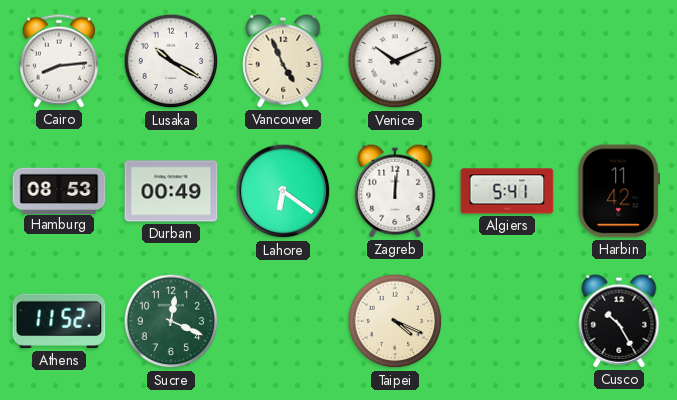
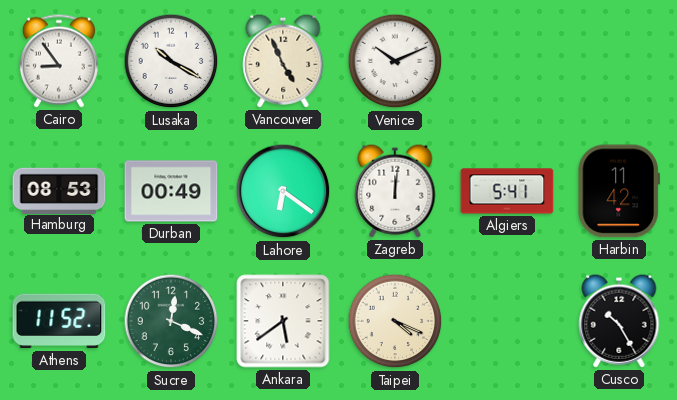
Cairo: 8:14 -> 8:54
Ankara: none -> 5:39
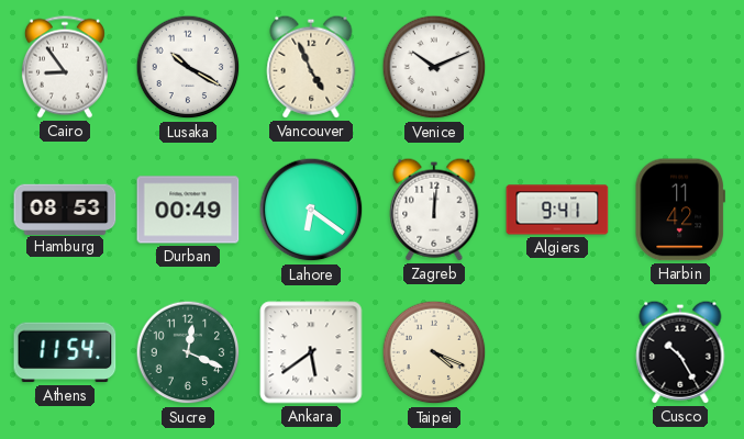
Algiers: 5:41 -> 9:41
Athens: 11:52 -> 11:54
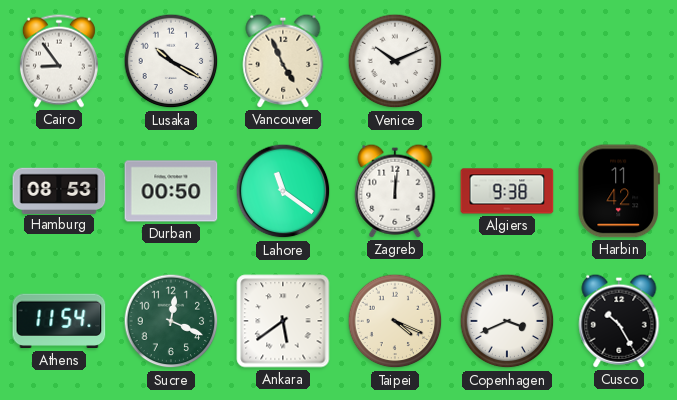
Durban: 00:49 -> 00:50
Lahore: 6:21 -> 11:21
Algiers: 9:41 -> 9:38
Copenhagen: none -> 3:41
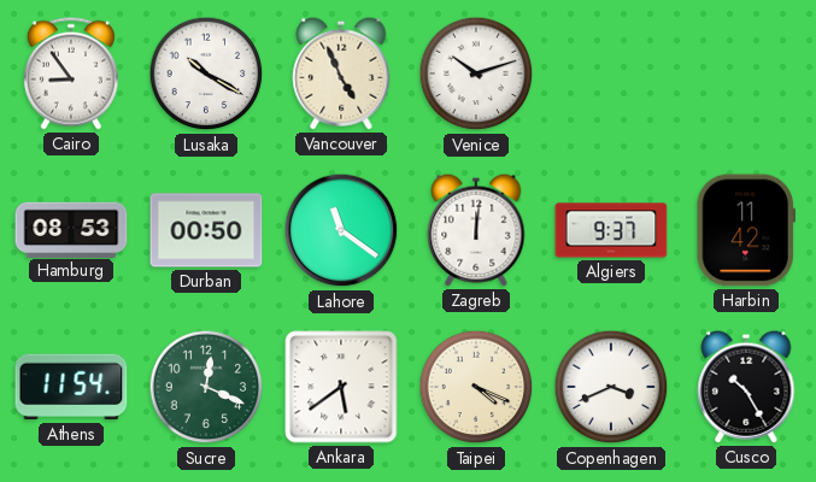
Venice: 10:11 -> 10:12
Algiers: 9:38 -> 9:37
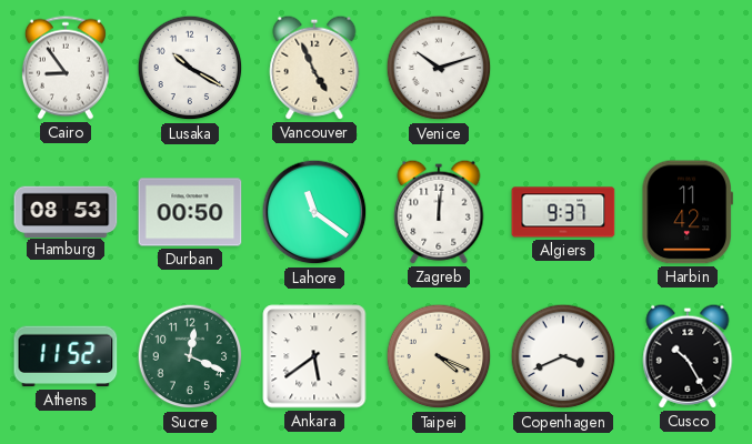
Athens: 11:54 -> 11:52
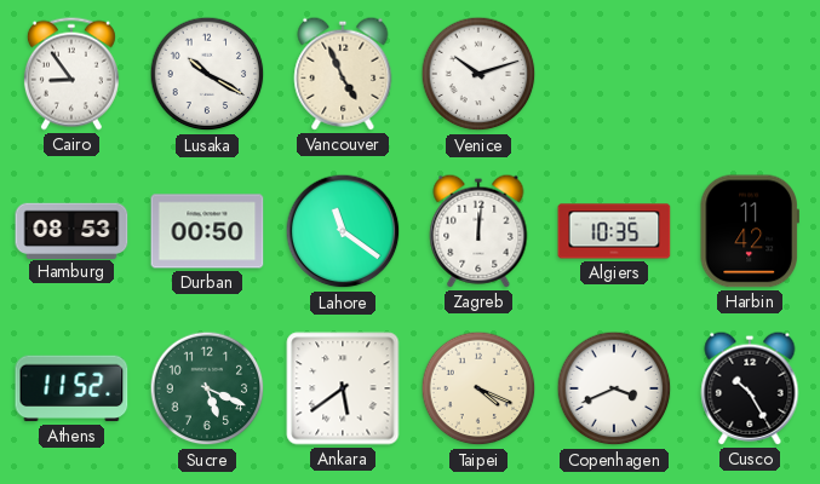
Algiers: 9:37 -> 10:35
Sucre: 12:19 -> 5:19
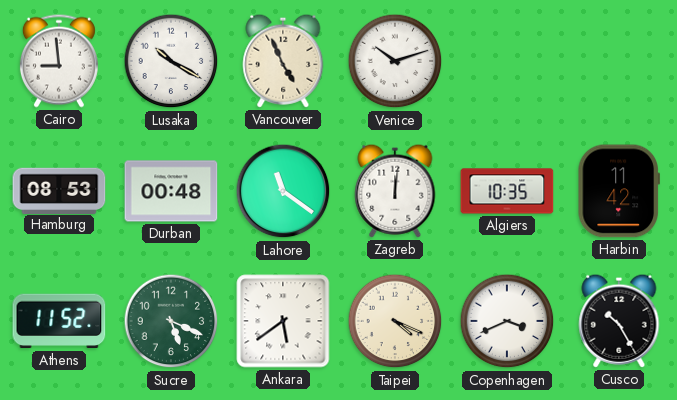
Cairo: 8:54 -> 8:59
Durban: 00:50 -> 00:48
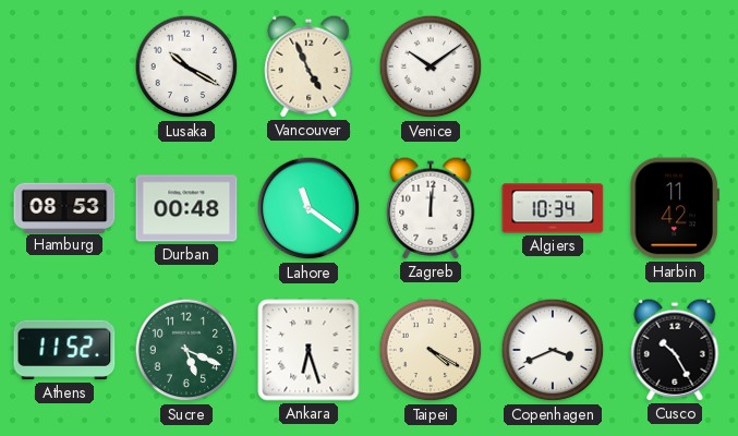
Cairo: 8:59 -> none
Venice: 10:12 -> 10:09
Algiers: 10:35 -> 10:34
Ankara: 5:39 -> 6:27
Taipei: 4:19 -> 4:20
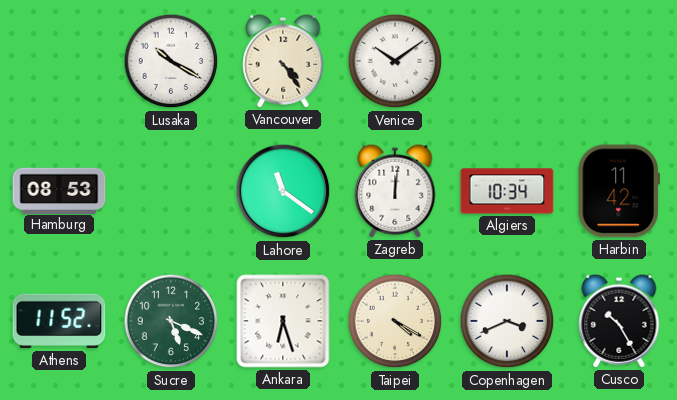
Vancouver: 4:56 -> 4:24
Durban: 00:48 -> none
